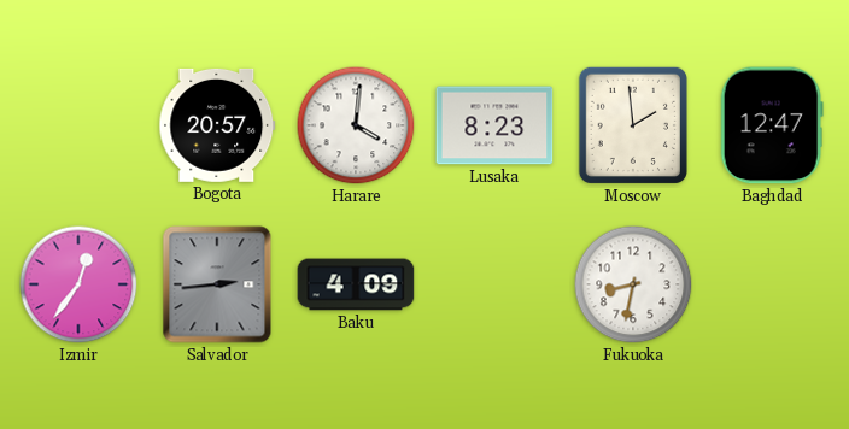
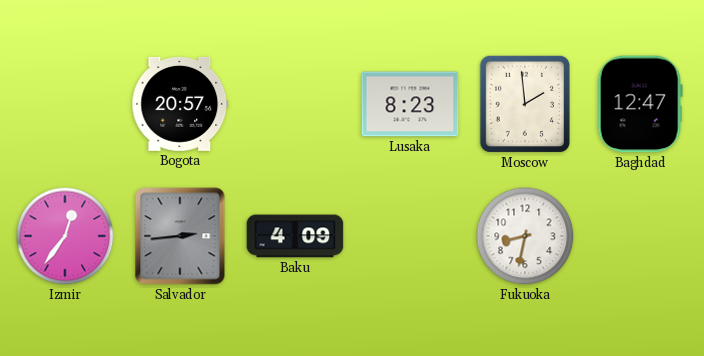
Harare: 4:01 -> none
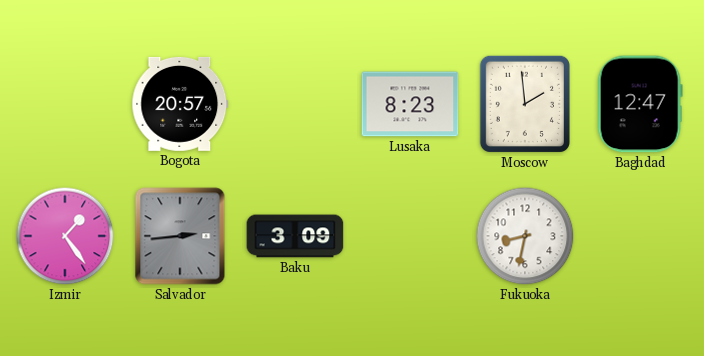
Izmir: 12:36 -> 1:24
Baku: 4:09 -> 3:09
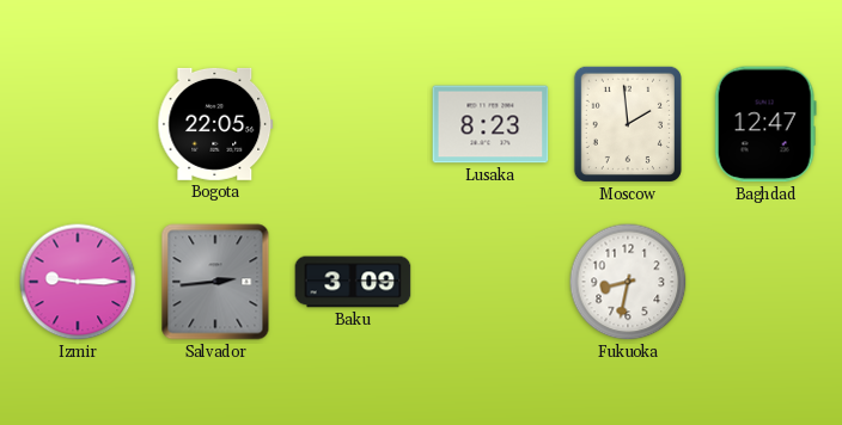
Bogota: 20:57 -> 22:05
Izmir: 1:24 -> 9:15
